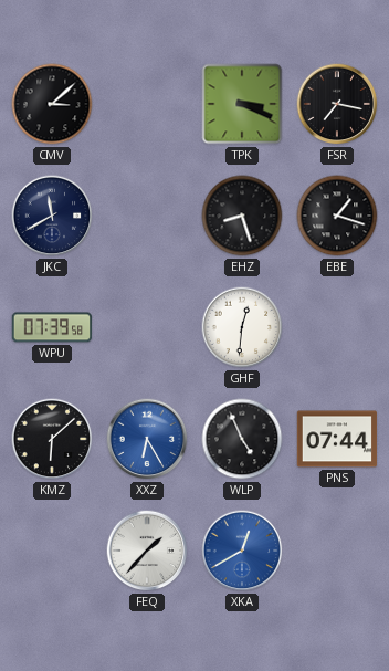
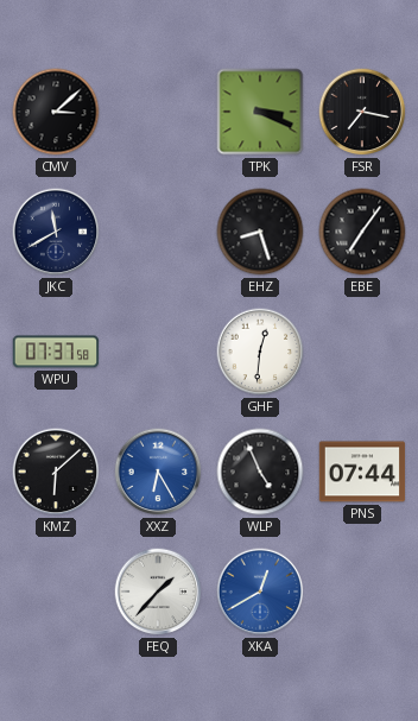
EBE: 1:18 -> 7:06
WPU: 07:39 -> 07:37
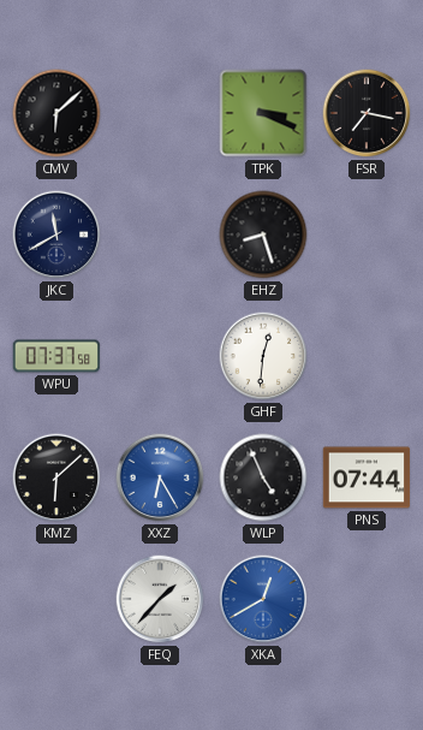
CMV: 3:08 -> 6:08
EBE: 7:06 -> none
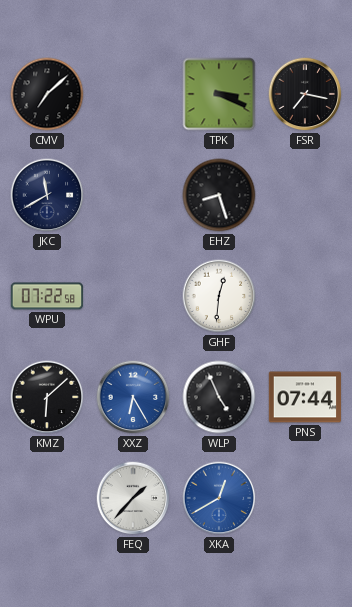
CMV: 6:08 -> 7:08
WPU: 07:37 -> 07:22
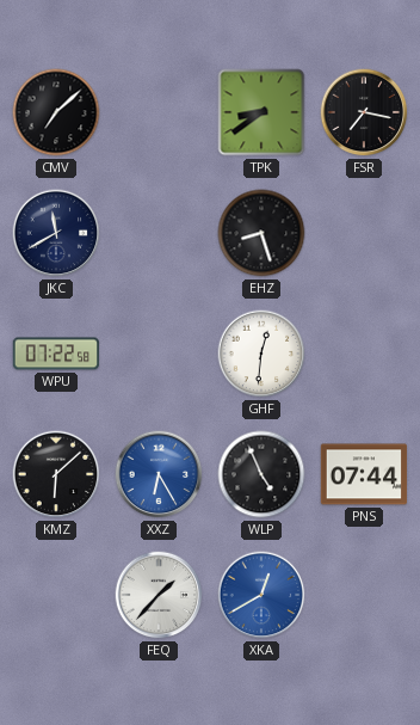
TPK: 3:19 -> 8:39
